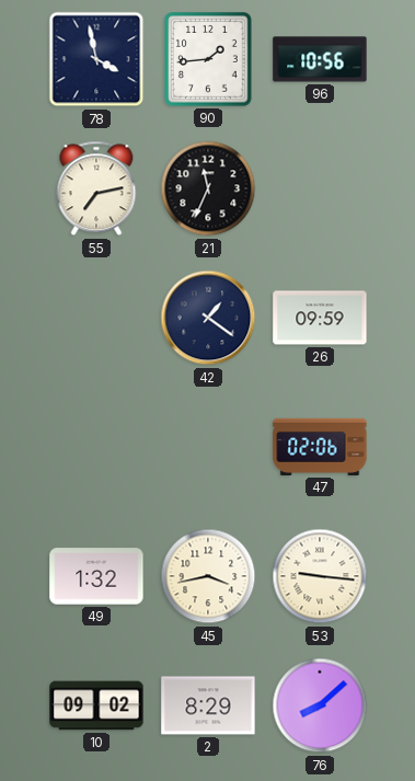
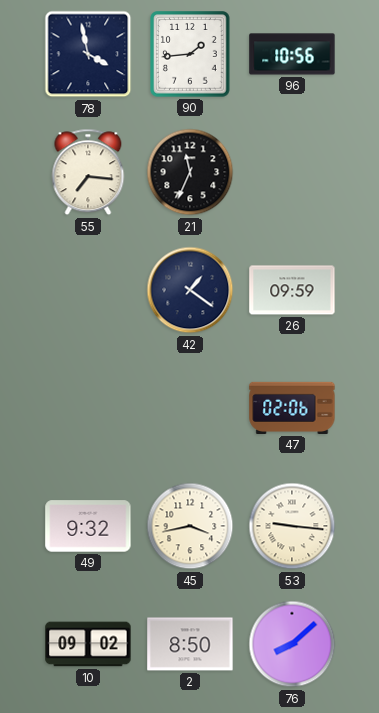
55: 7:13 -> 7:16
49: 1:32 -> 9:32
2: 8:29 -> 8:50
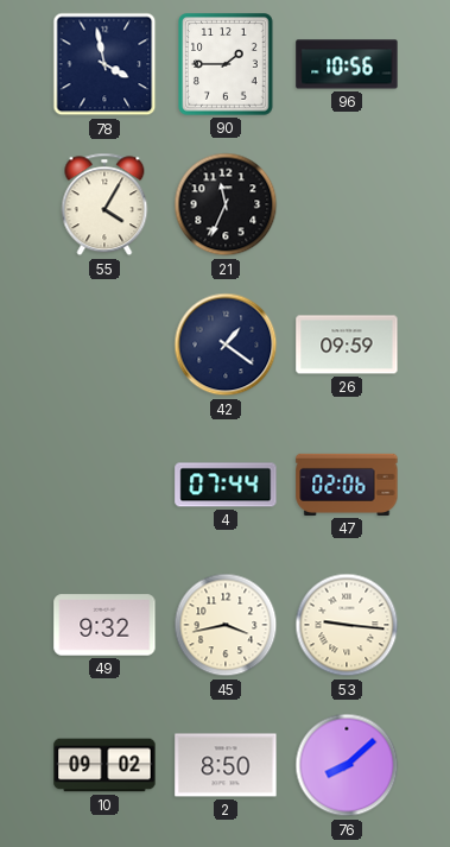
90: 1:44 -> 1:45
55: 7:16 -> 4:05
4: none -> 07:44
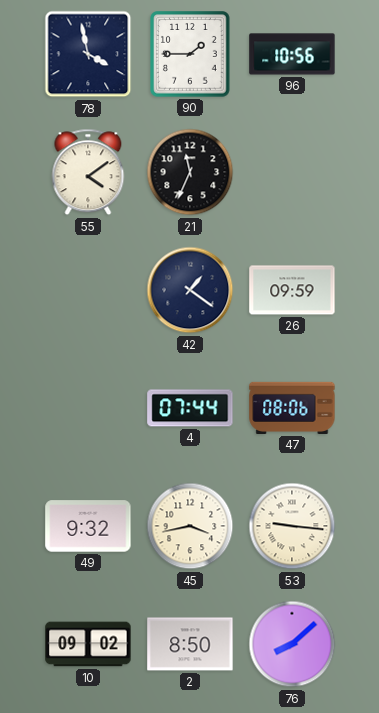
55: 4:05 -> 4:09
47: 02:06 -> 08:06
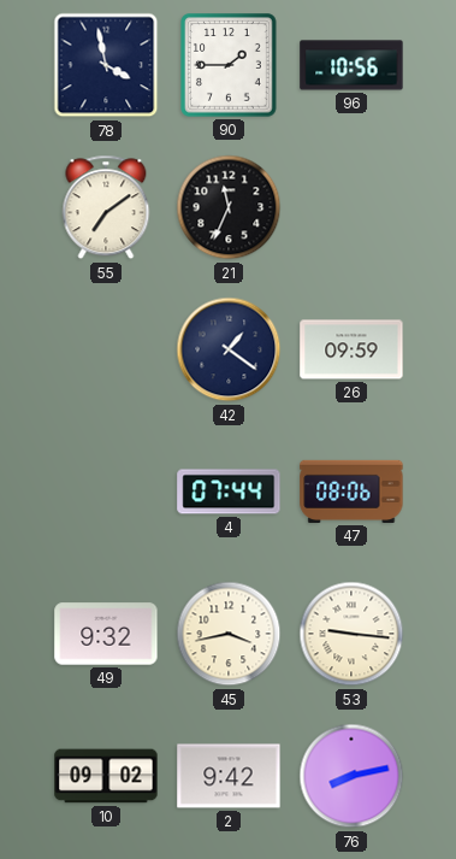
55: 4:09 -> 7:09
2: 8:50 -> 9:42
76: 8:08 -> 8:13
